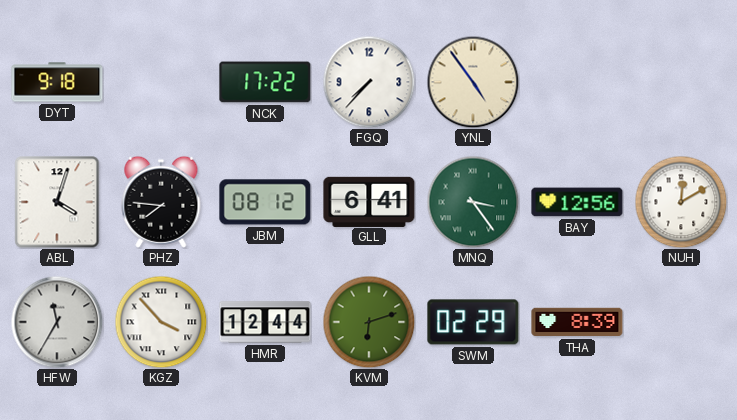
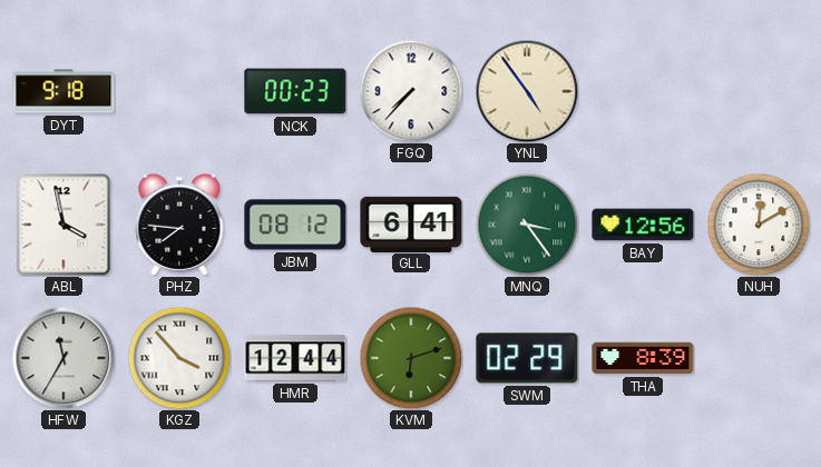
NCK: 17:22 -> 00:23
ABL: 4:03 -> 3:58
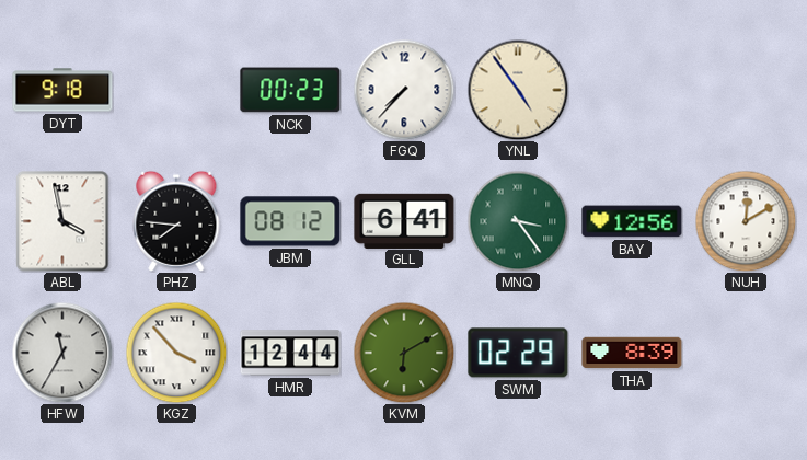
KVM: 6:12 -> 6:10
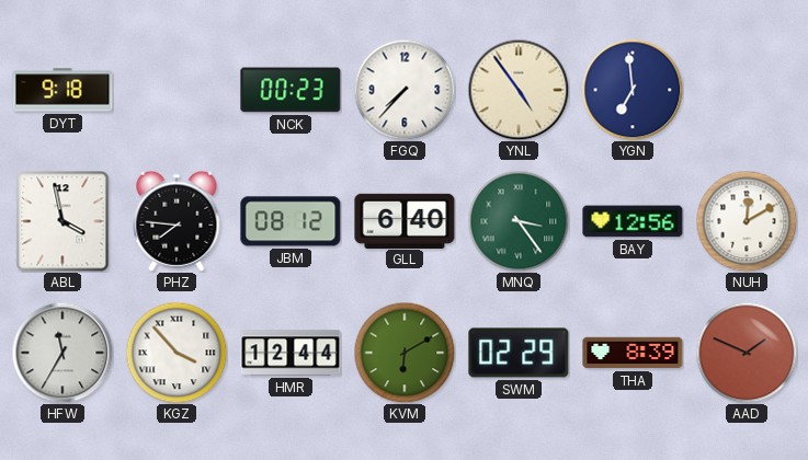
YGN: none -> 6:59
GLL: 6:41 -> 6:40
AAD: none -> 1:49
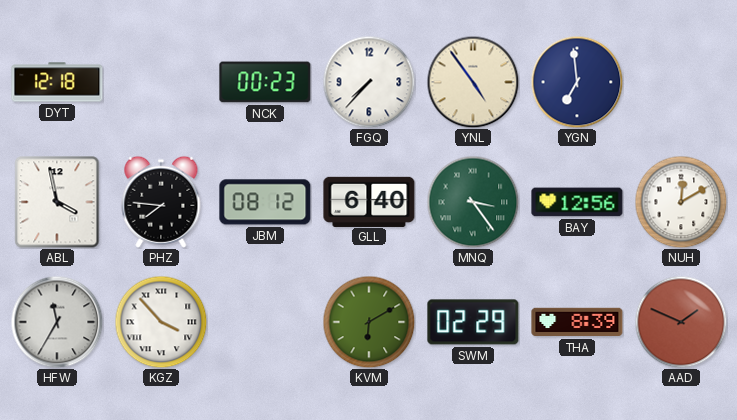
DYT: 9:18 -> 12:18
HMR: 12:44 -> none
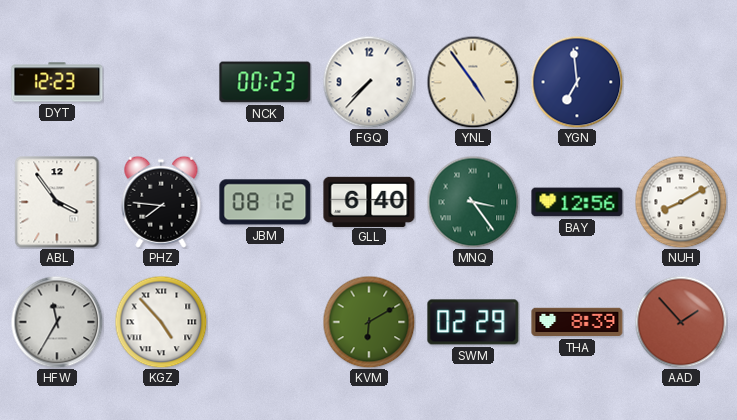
DYT: 12:18 -> 12:23
ABL: 3:58 -> 3:54
NUH: 12:10 -> 8:10
KGZ: 3:53 -> 4:53
AAD: 1:49 -> 1:53
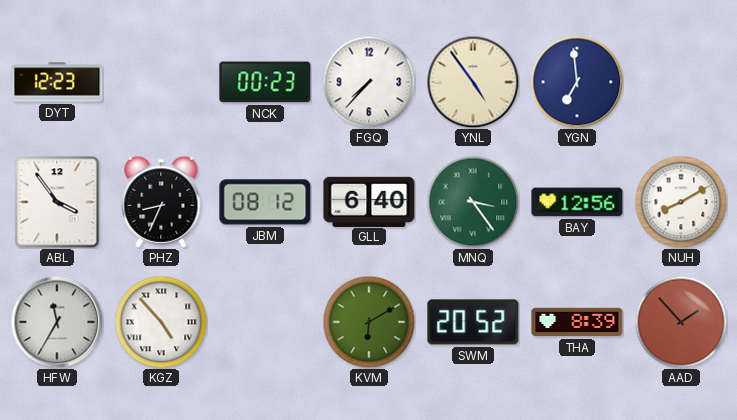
PHZ: 7:46 -> 8:34
SWM: 02:29 -> 20:52
